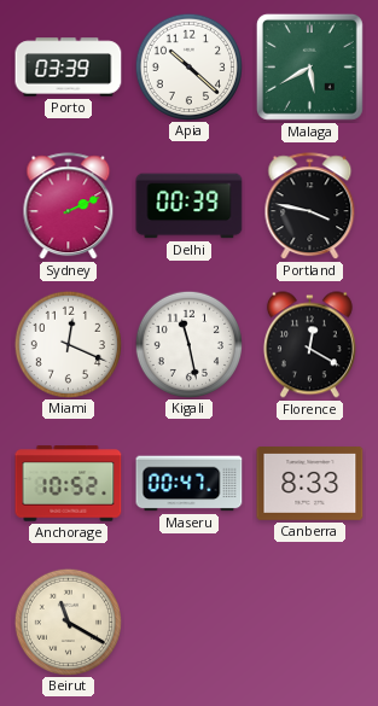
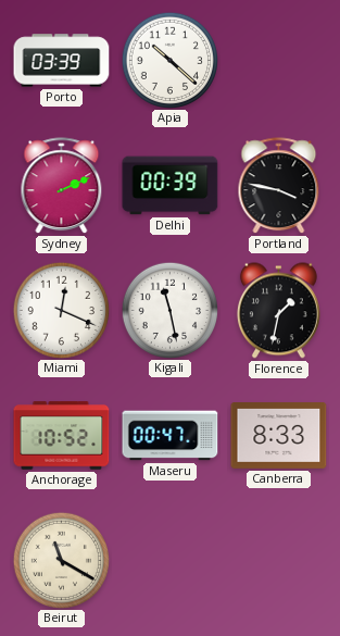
Malaga: 5:40 -> none
Florence: 12:20 -> 1:32
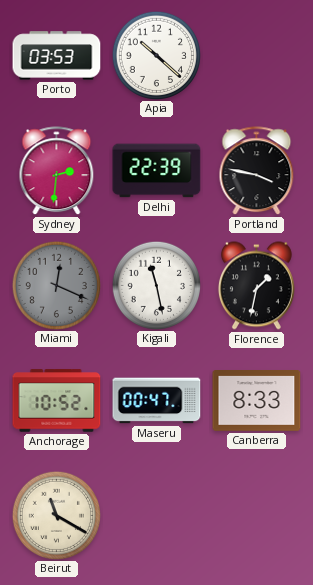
Porto: 03:39 -> 03:53
Sydney: 2:11 -> 2:31
Delhi: 00:39 -> 22:39
Miami dial: white -> grey
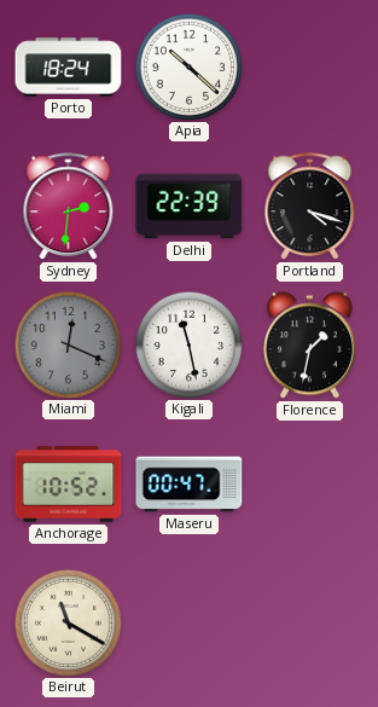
Porto: 03:53 -> 18:24
Portland: 3:47 -> 4:18
Canberra: 8:33 -> none
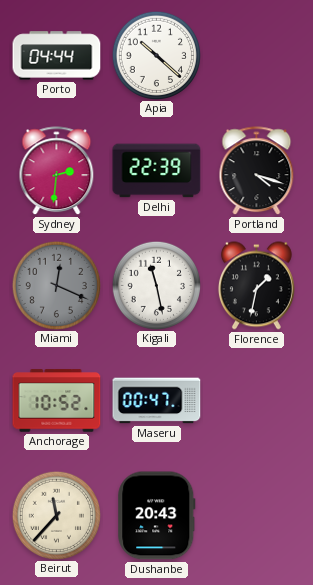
Porto: 18:24 -> 04:44
Beirut: 11:20 -> 11:37
Dushanbe: none -> 20:43
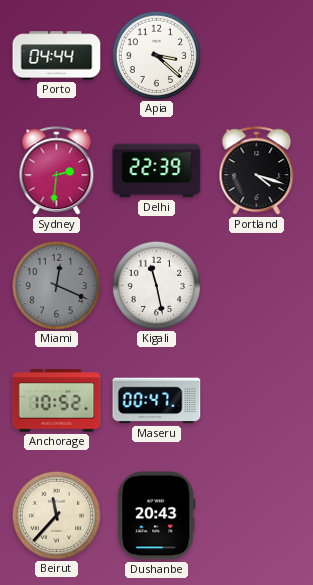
Apia: 10:22 -> 3:22
Florence: 1:32 -> none
